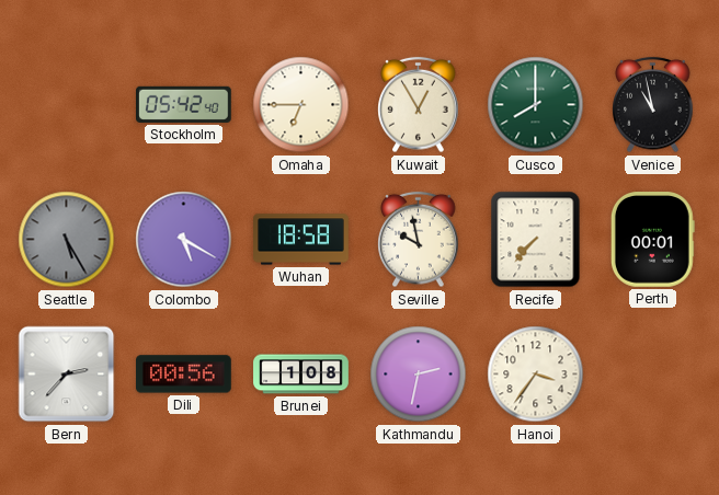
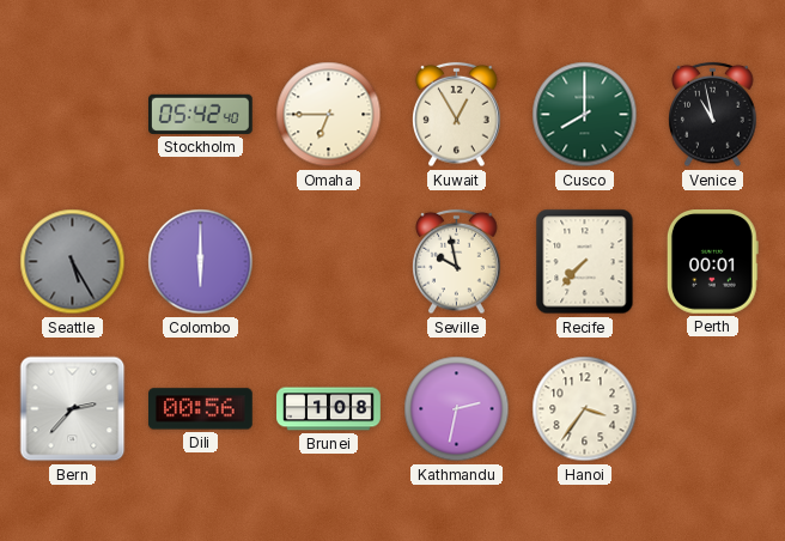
Colombo: 5:20 -> 6:00
Wuhan: 18:58 -> none
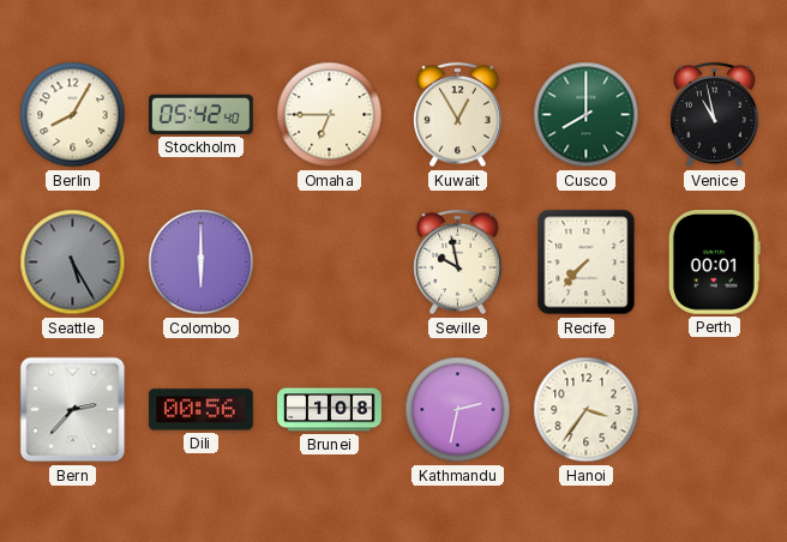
Berlin: none -> 8:05
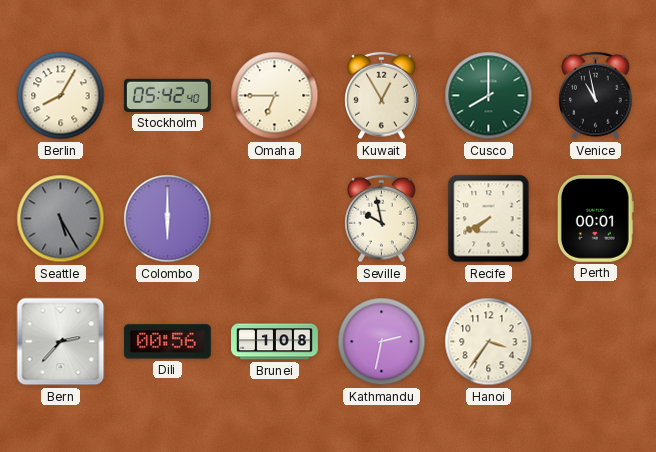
Recife: 7:37 -> 7:40
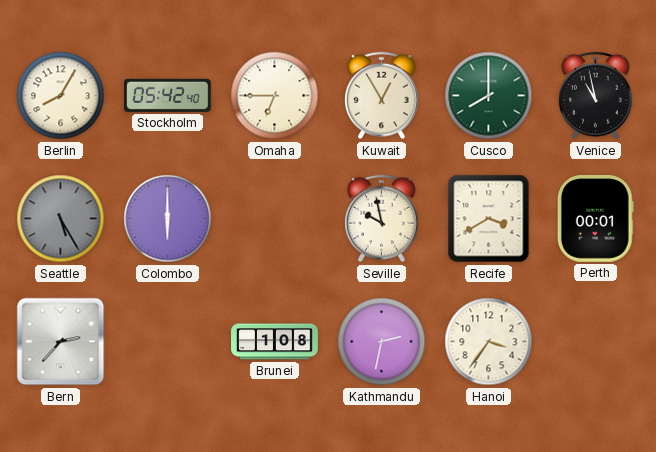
Recife: 7:40 -> 3:40
Dili: 00:56 -> none
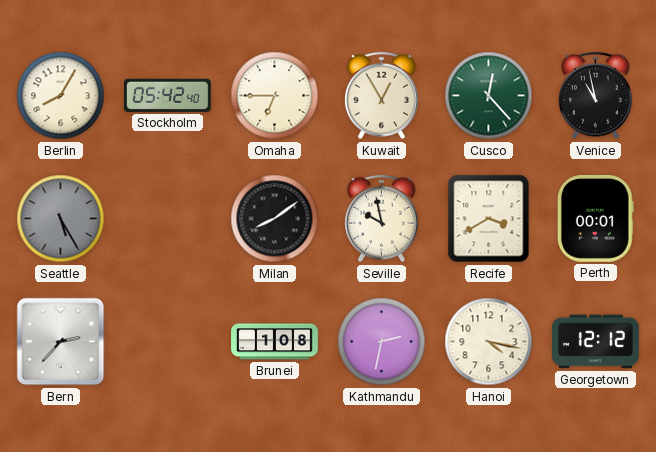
Cusco: 8:00 -> 12:23
Colombo: 6:00 -> none
Milan: none -> 8:09
Hanoi: 3:36 -> 4:17
Georgetown: none -> 12:12
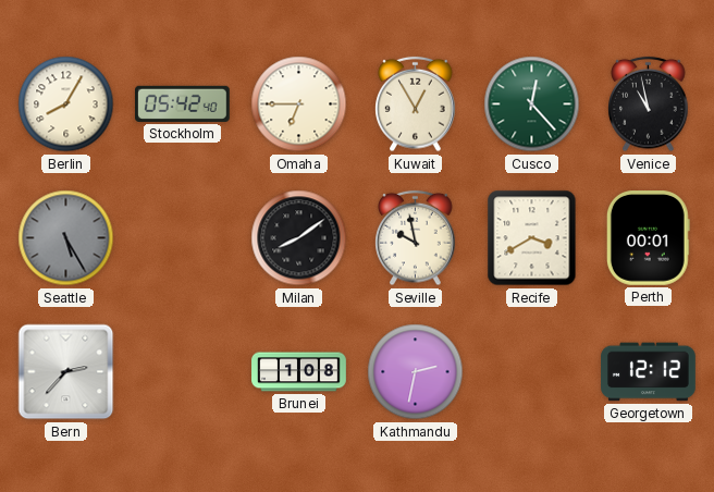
Hanoi: 4:17 -> none
